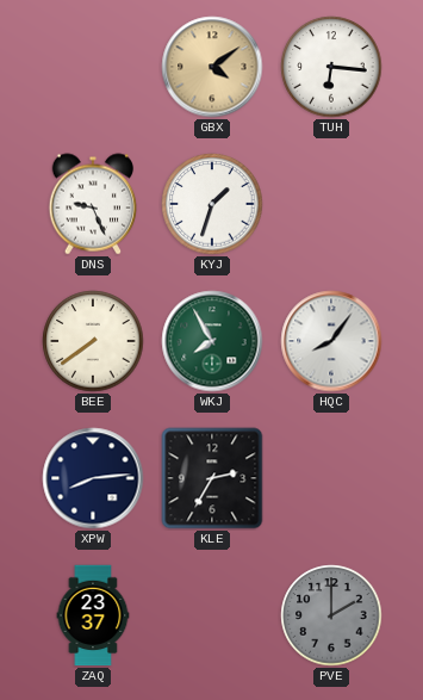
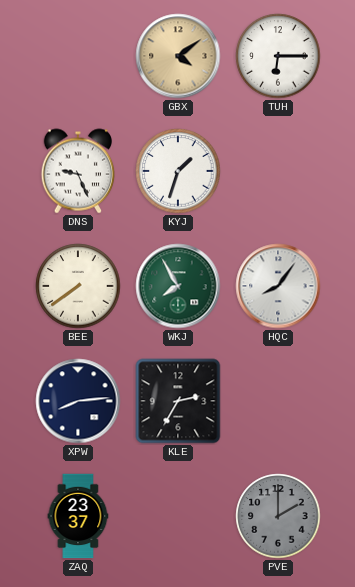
TUH: 6:16 -> 6:15
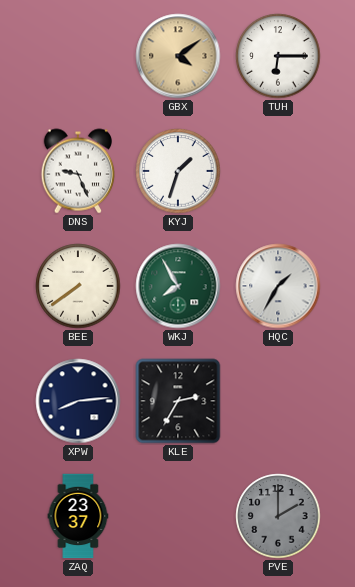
HQC: 8:06 -> 1:35
